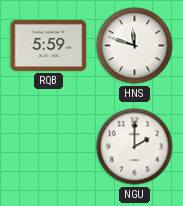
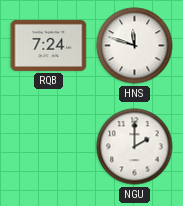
RQB: 5:59 -> 7:24
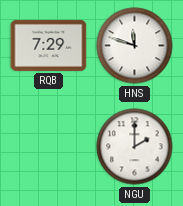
RQB: 7:24 -> 7:29
